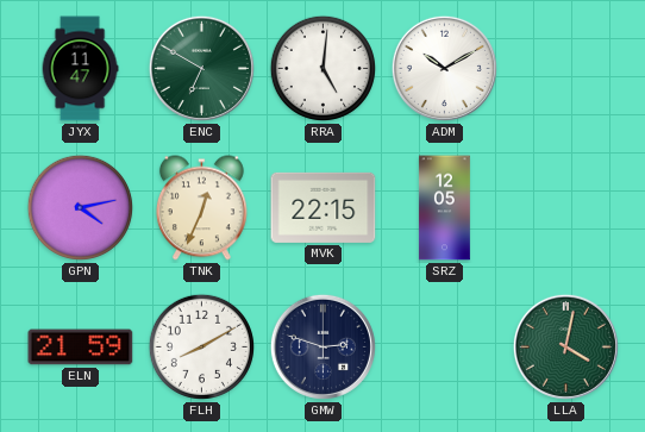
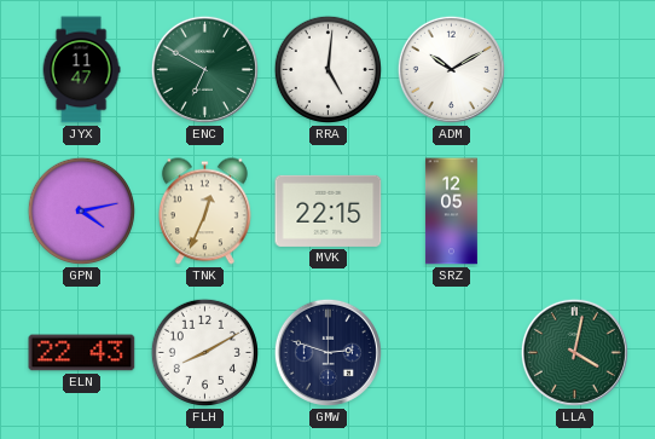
ELN: 21:59 -> 22:43
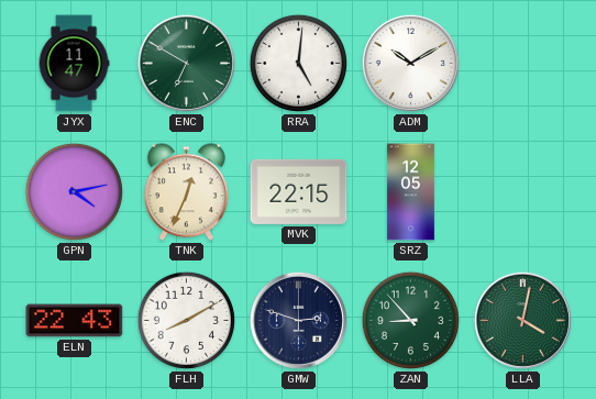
ZAN: none -> 8:53
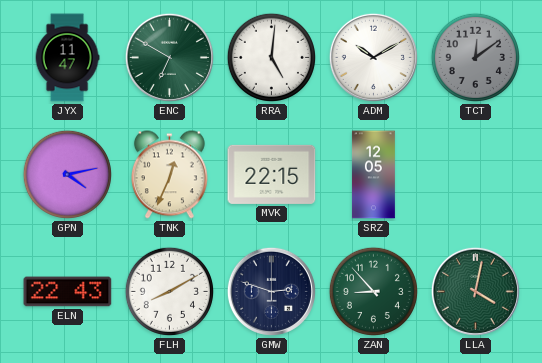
TCT: none -> 12:09
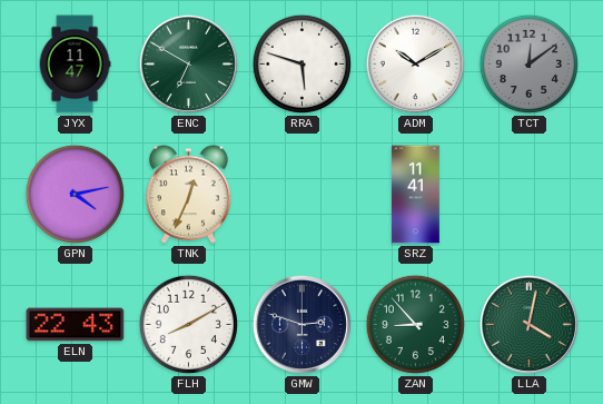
RRA: 5:01 -> 5:48
MVK: 22:15 -> none
SRZ: 12:05 -> 11:41
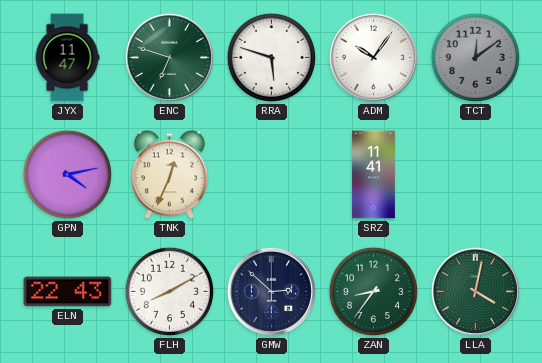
ENC: 6:50 -> 6:48
ADM: 10:10 -> 10:06
GMW: 2:48 -> 2:52
ZAN: 8:53 -> 8:36
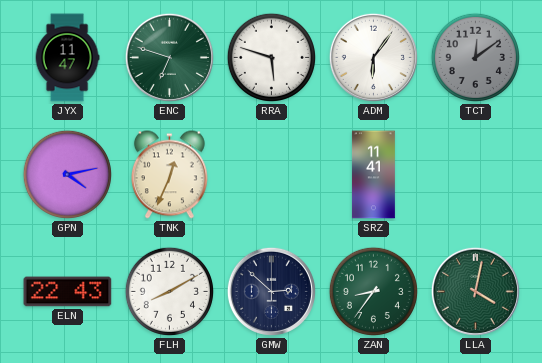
ADM: 10:06 -> 6:06
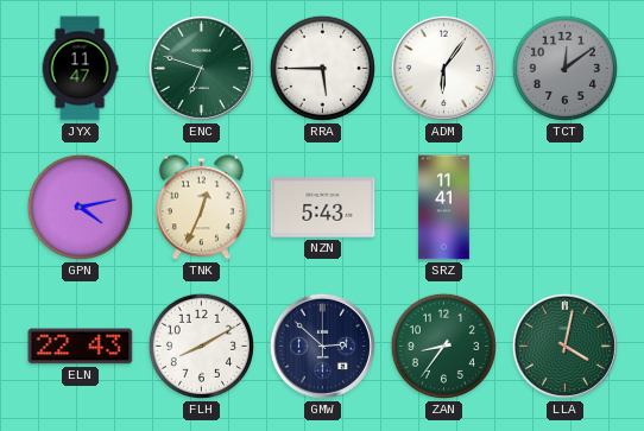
RRA: 5:48 -> 5:45
NZN: none -> 5:43
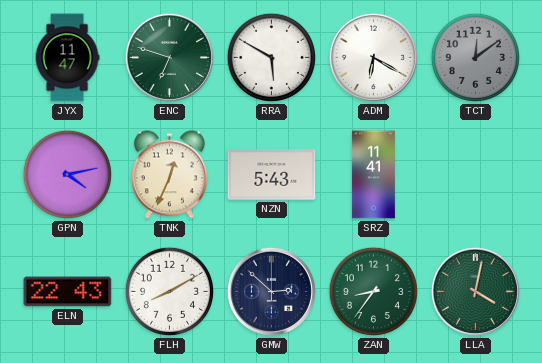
RRA: 5:45 -> 5:50
ADM: 6:06 -> 6:20
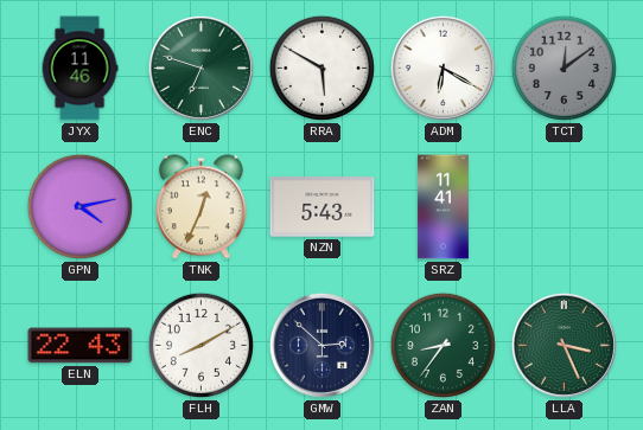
JYX: 11:47 -> 11:46
LLA: 4:02 -> 3:26
